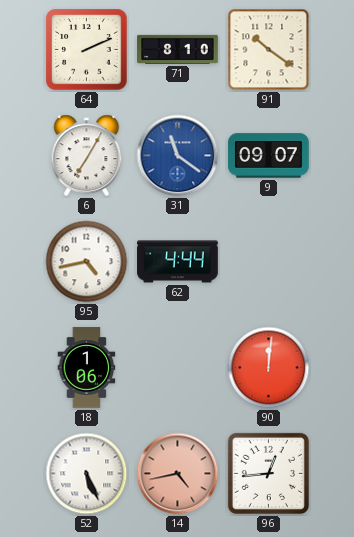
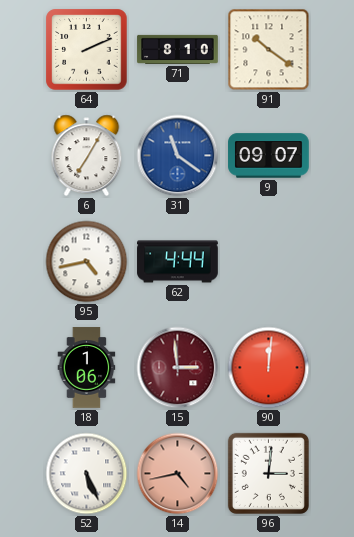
15: none -> 2:59
96: 12:44 -> 3:01
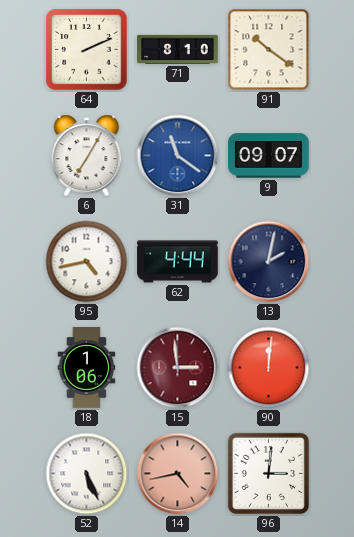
13: none -> 2:02
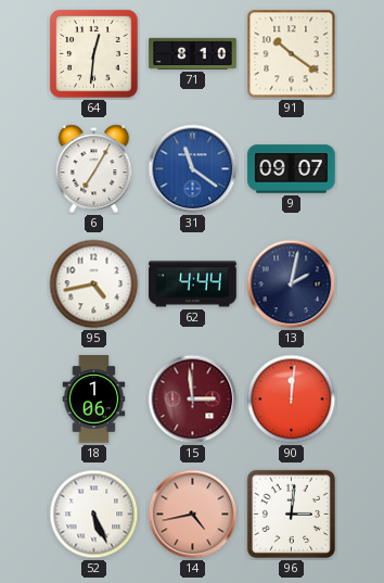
64: 2:11 -> 12:31
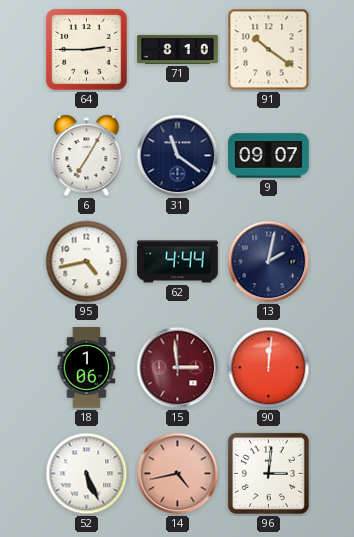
64: 12:31 -> 2:45
31 dial: blue -> navy
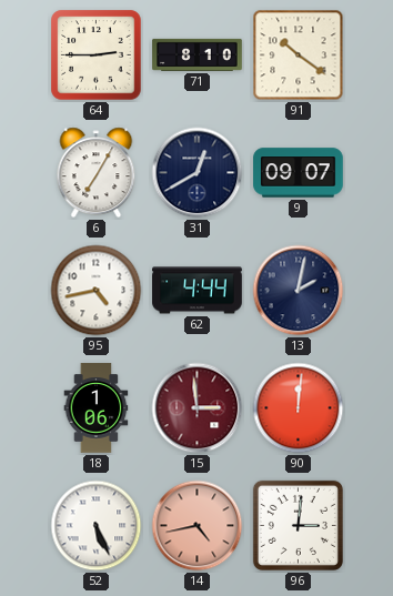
31: 11:21 -> 12:40
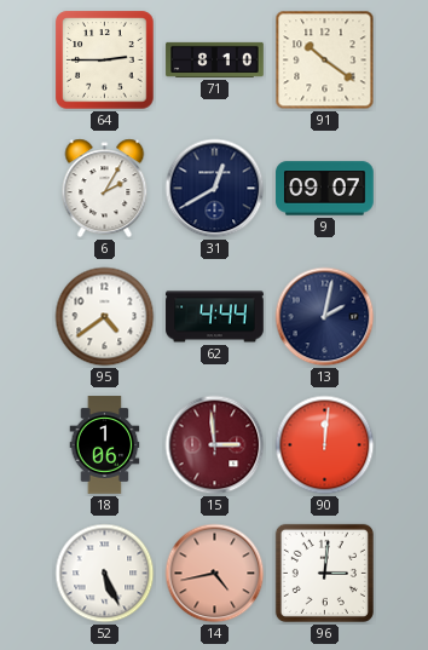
6: 7:05 -> 2:05
95: 4:43 -> 4:39
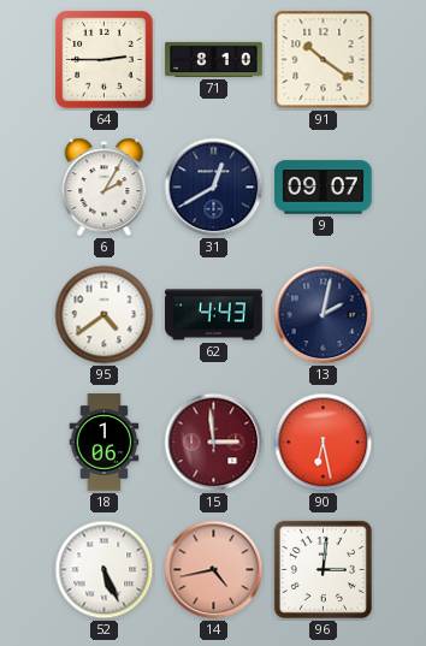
62: 4:44 -> 4:43
90: 12:01 -> 6:28
